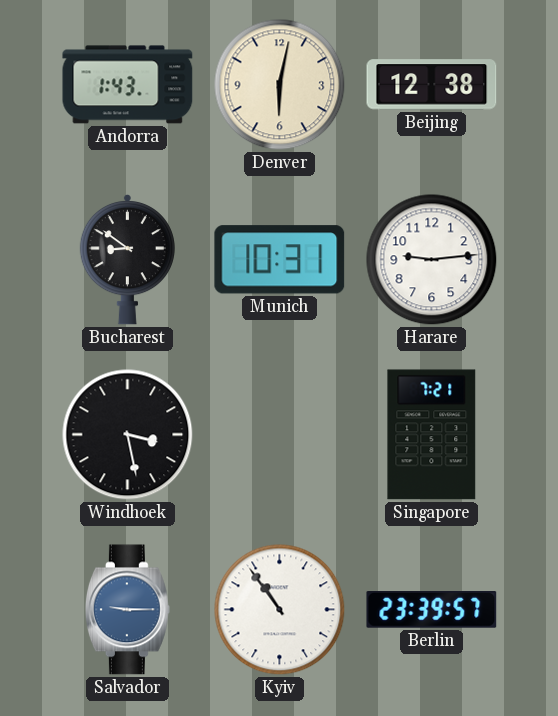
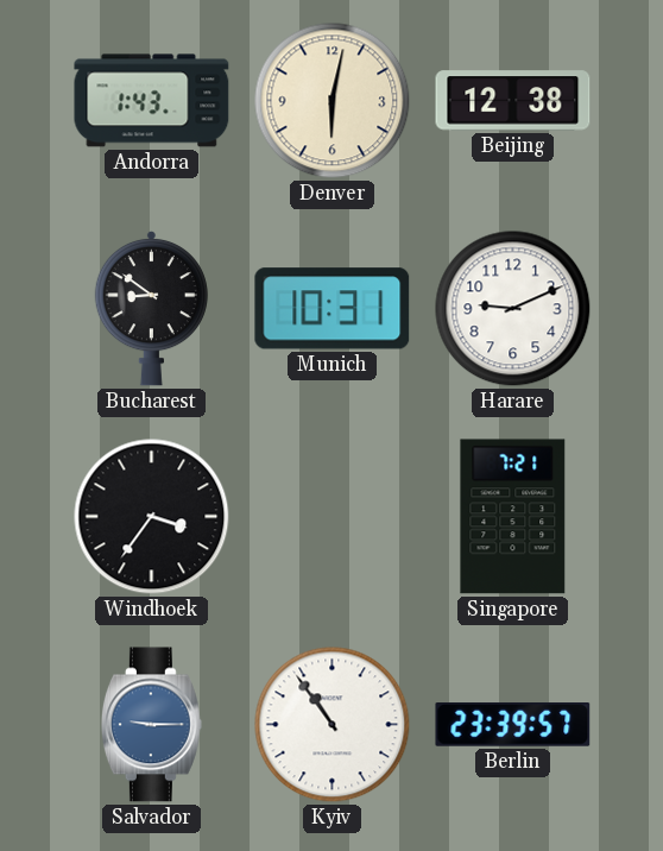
Harare: 9:14 -> 9:11
Windhoek: 3:28 -> 3:36
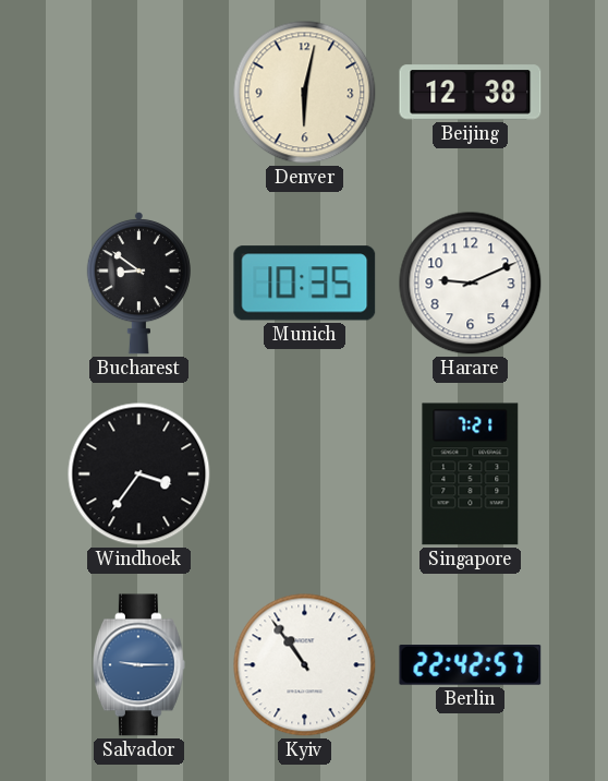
Andorra: 1:43 -> none
Munich: 10:31 -> 10:35
Berlin: 23:39 -> 22:42
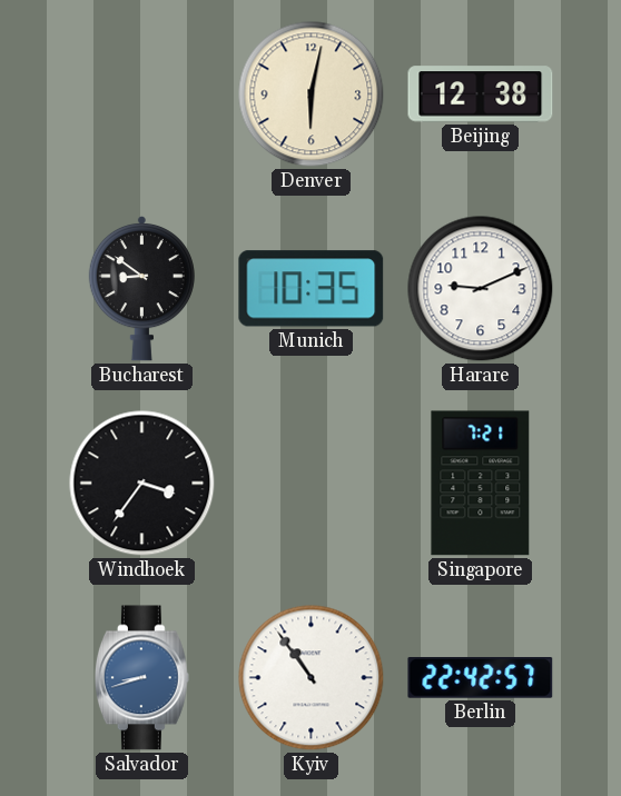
Salvador: 9:15 -> 8:42
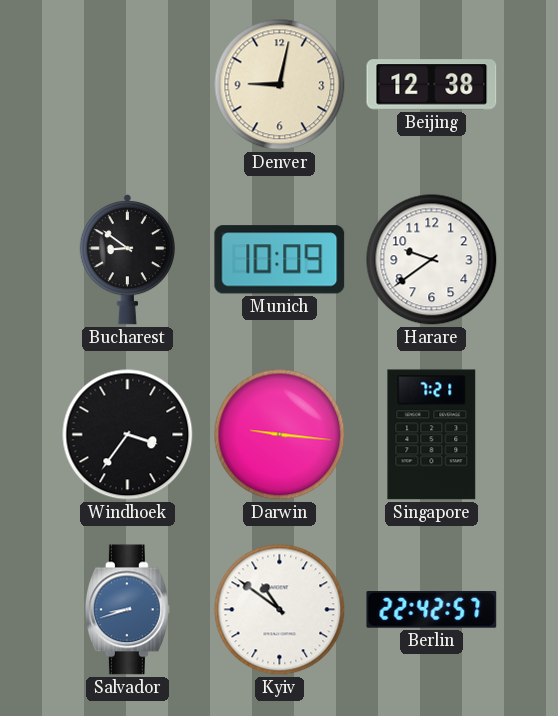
Denver: 6:02 -> 9:02
Munich: 10:35 -> 10:09
Harare: 9:11 -> 9:39
Darwin: none -> 9:16
Kyiv: 10:54 -> 10:51
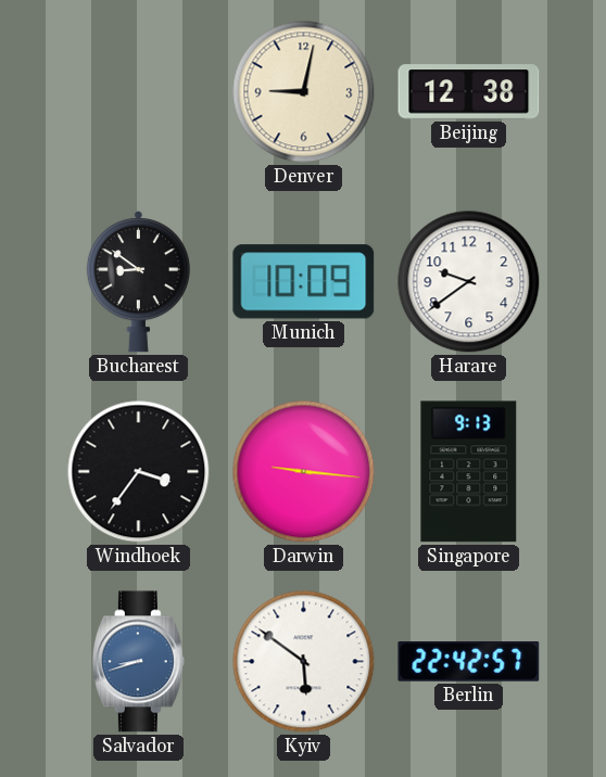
Singapore: 7:21 -> 9:13
Kyiv: 10:51 -> 5:51
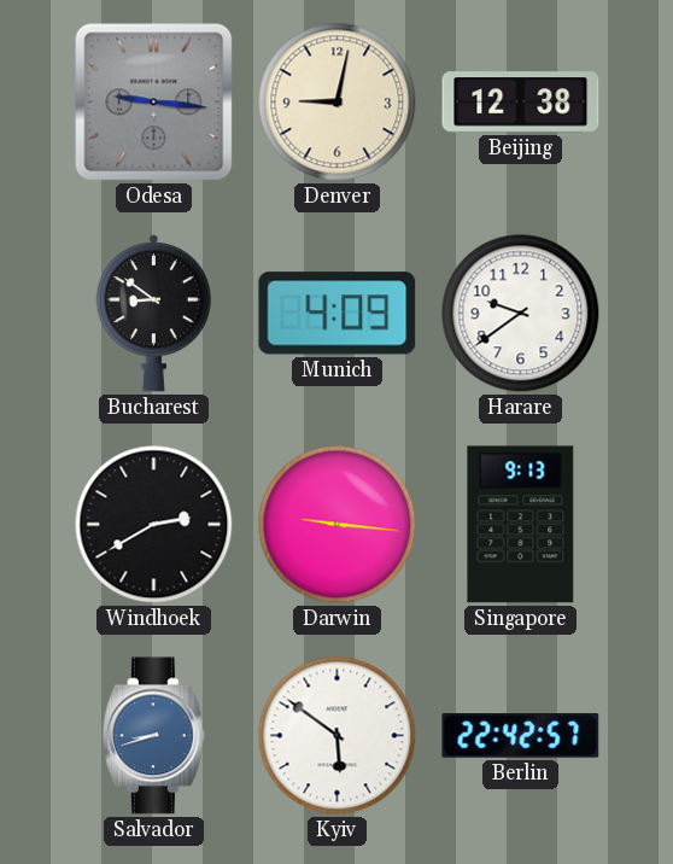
Odesa: none -> 9:16
Munich: 10:09 -> 4:09
Windhoek: 3:36 -> 2:40
